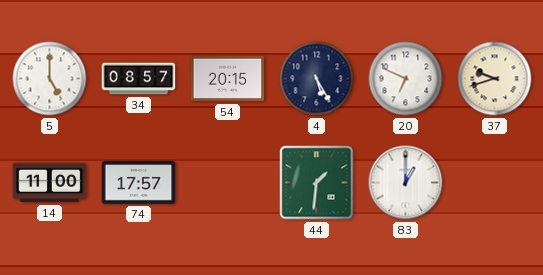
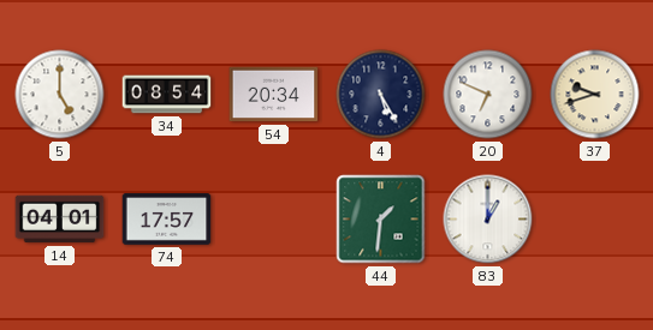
34: 08:57 -> 08:54
54: 20:15 -> 20:34
14: 11:00 -> 04:01
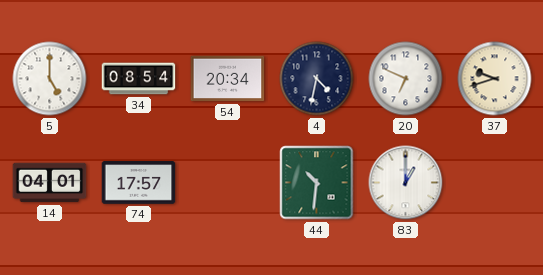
4: 5:25 -> 4:32
44: 1:31 -> 10:31
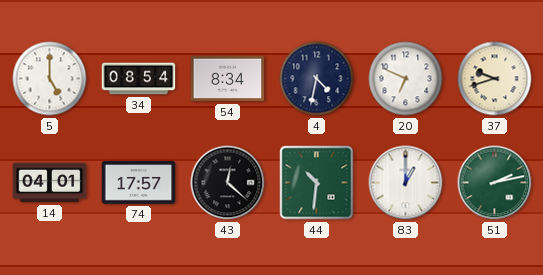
54: 20:34 -> 8:34
43: none -> 12:22
51: none -> 2:13
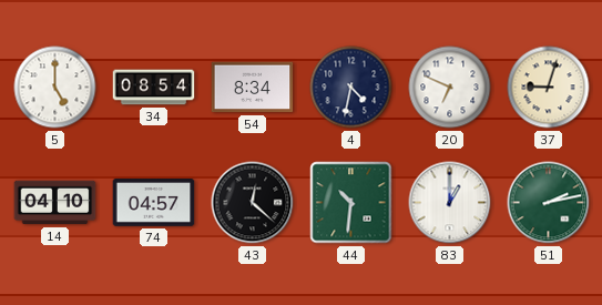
37: 9:42 -> 9:03
14: 04:01 -> 04:10
74: 17:57 -> 04:57
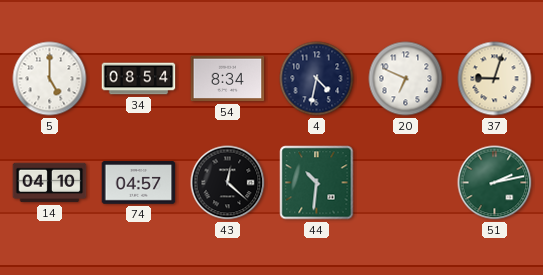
83: 1:00 -> none
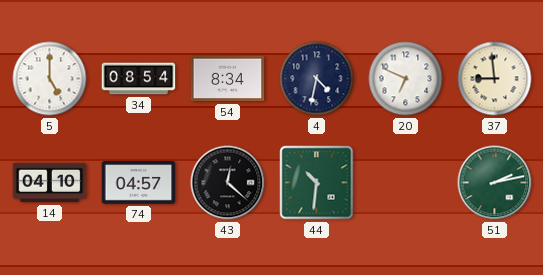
37: 9:03 -> 8:59
